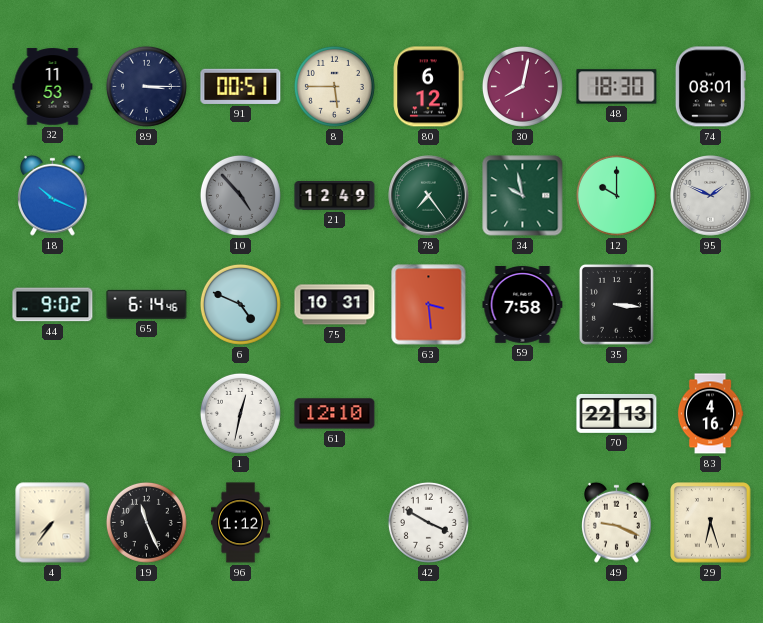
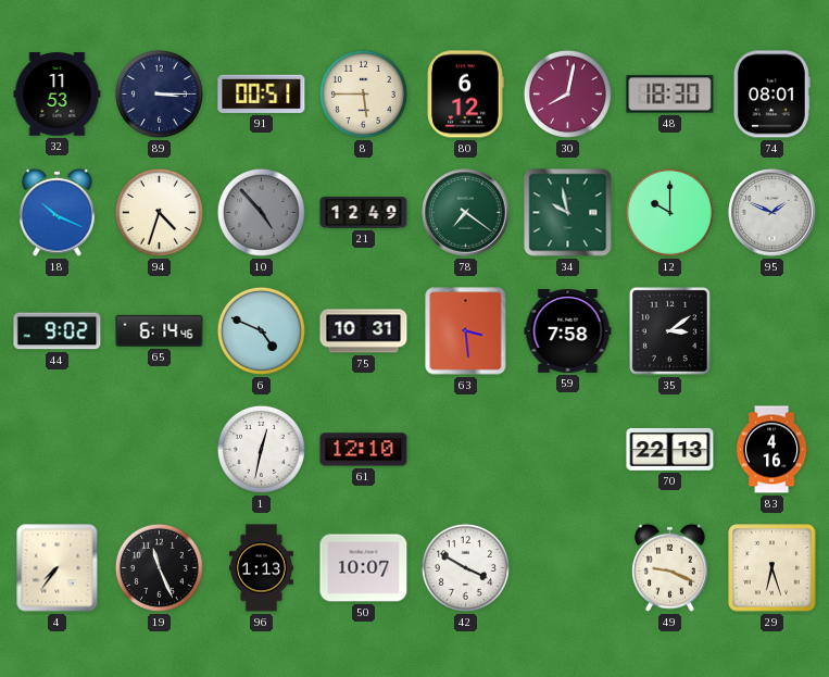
94: none -> 4:33
78: 7:24 -> 7:21
35: 3:16 -> 3:09
96: 1:12 -> 1:13
50: none -> 10:07
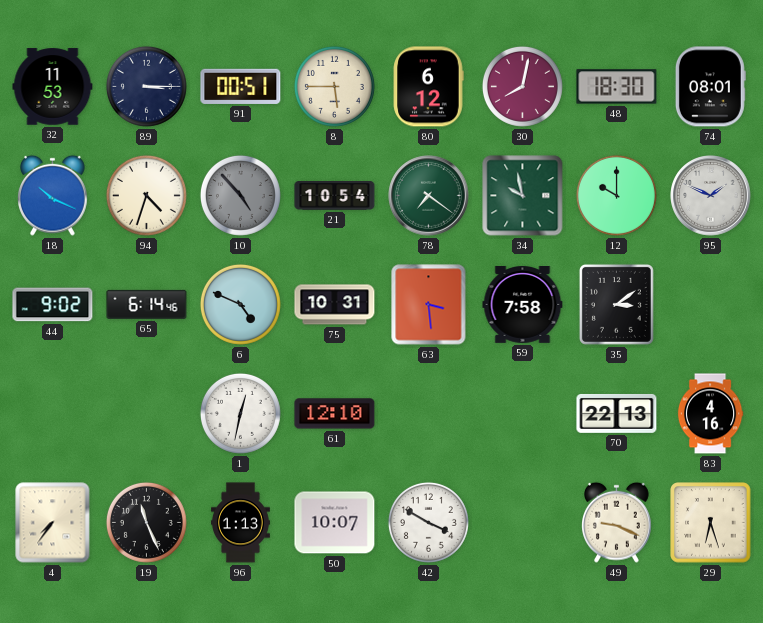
21: 12:49 -> 10:54
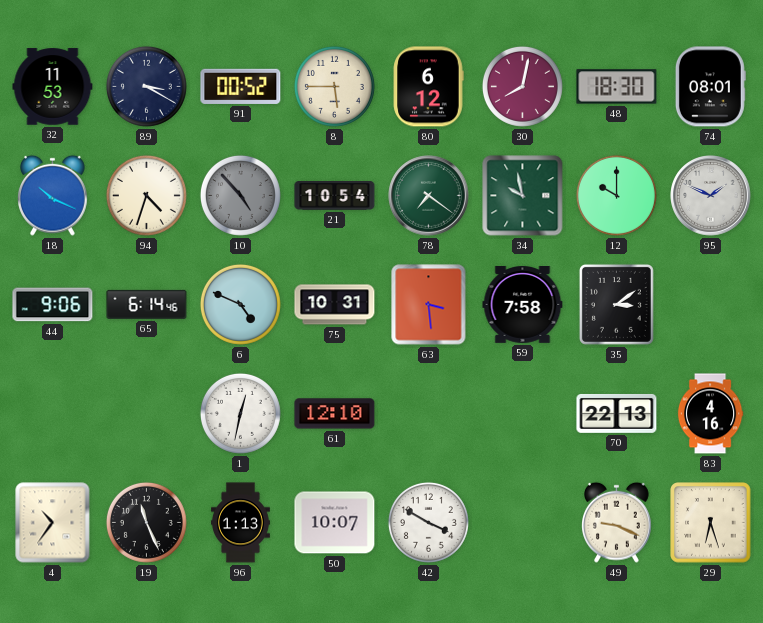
89: 3:15 -> 3:20
91: 00:51 -> 00:52
44: 9:02 -> 9:06
4: 7:36 -> 10:36
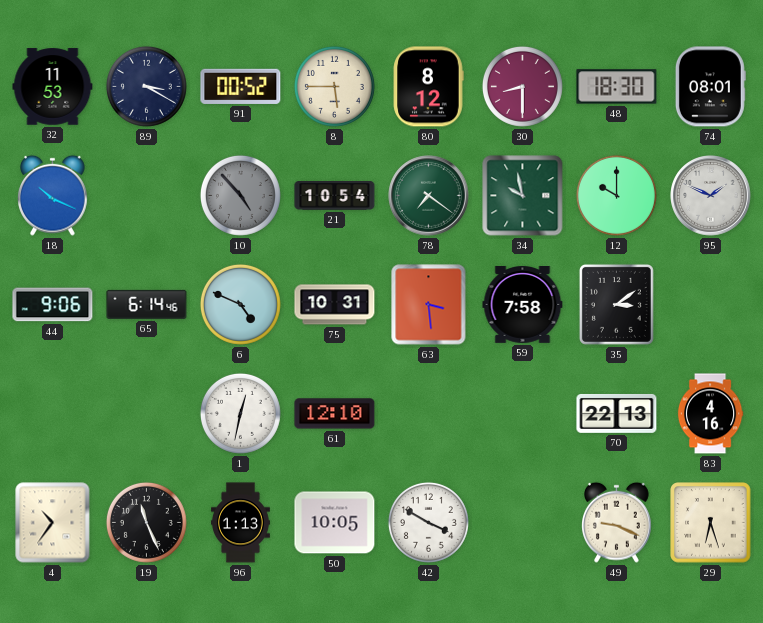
80: 6:12 -> 8:12
30: 8:02 -> 8:30
94: 4:33 -> none
50: 10:07 -> 10:05
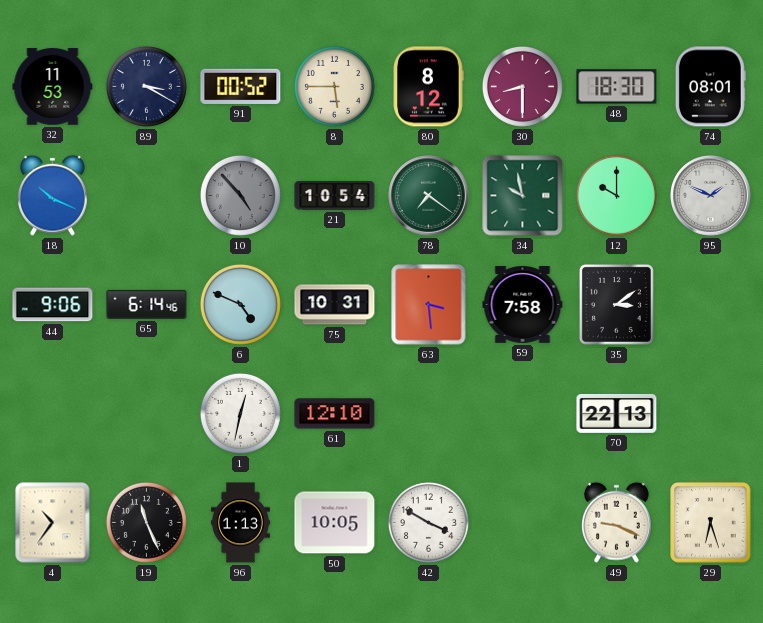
83: 4:16 -> none
